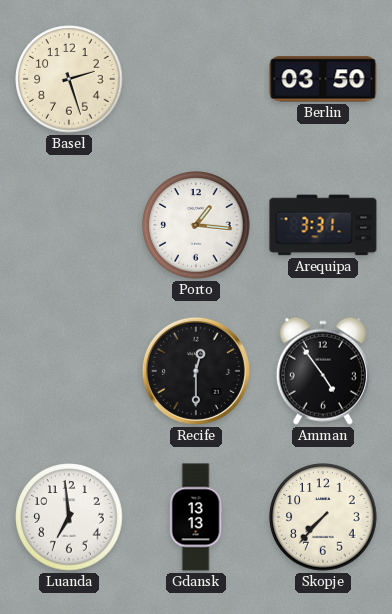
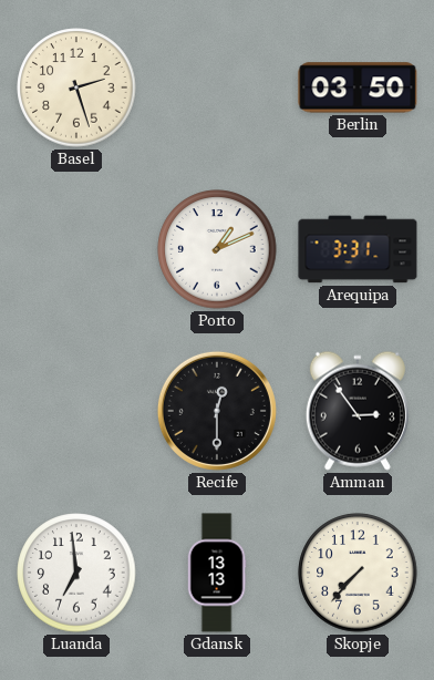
Porto: 1:16 -> 1:11
Amman: 4:54 -> 2:54
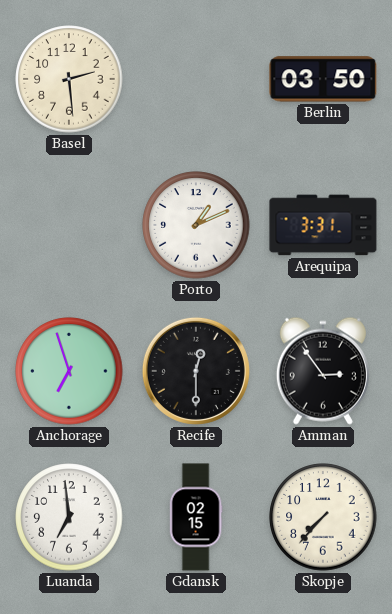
Basel: 2:27 -> 2:29
Anchorage: none -> 6:57
Gdansk: 13:13 -> 02:15
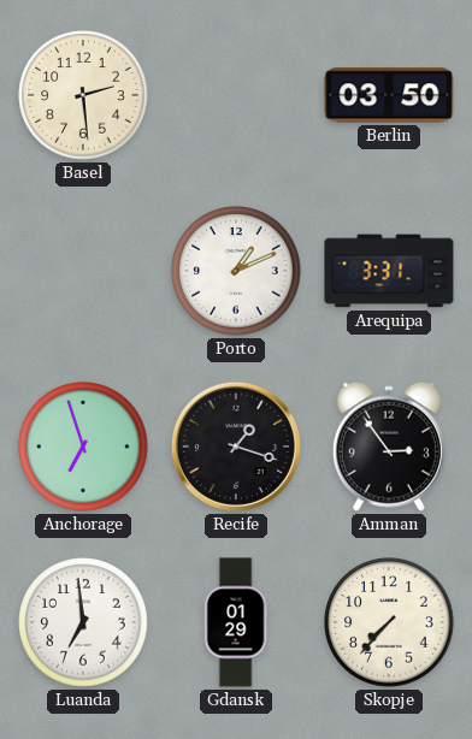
Recife: 12:30 -> 1:18
Gdansk: 02:15 -> 01:29
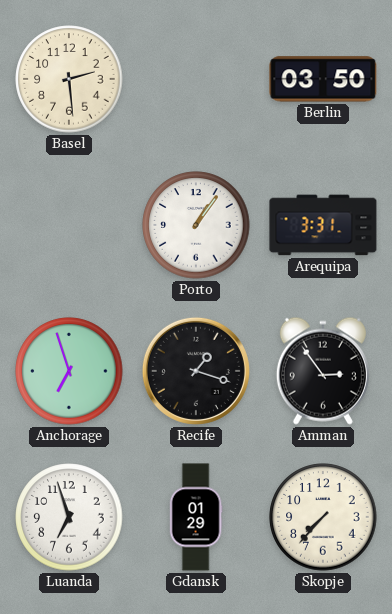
Porto: 1:11 -> 1:06
Luanda: 6:59 -> 6:57
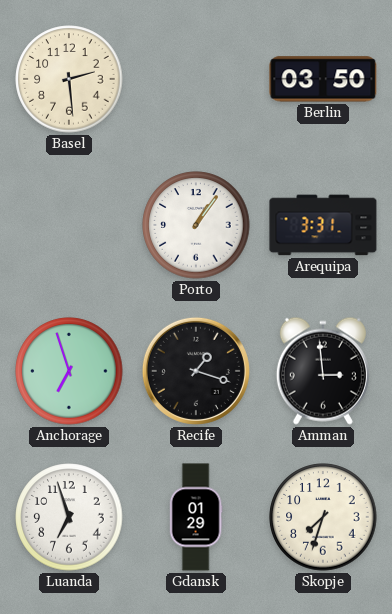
Amman: 2:54 -> 2:59
Skopje: 7:37 -> 7:33
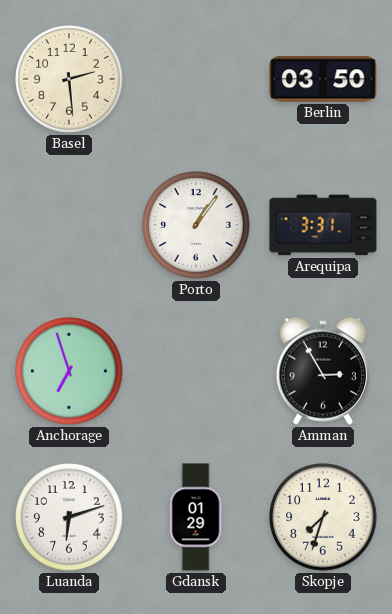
Recife: 1:18 -> none
Amman: 2:59 -> 2:55
Luanda: 6:57 -> 6:12
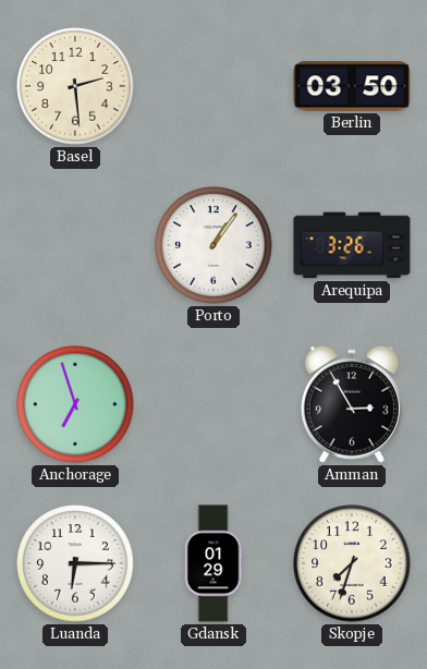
Arequipa: 3:31 -> 3:26
Luanda: 6:12 -> 6:15
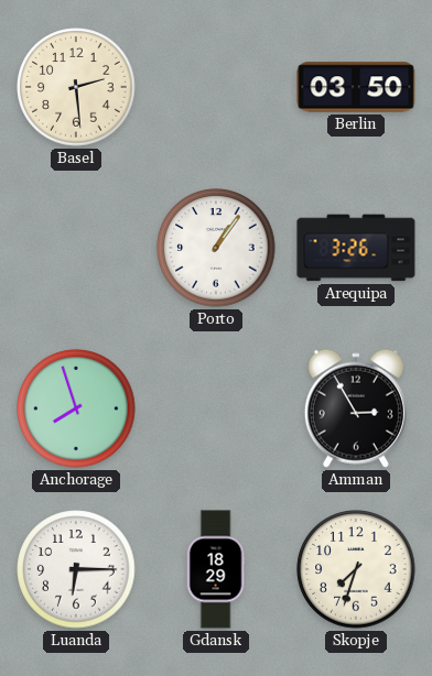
Anchorage: 6:57 -> 7:57
Gdansk: 01:29 -> 18:29
